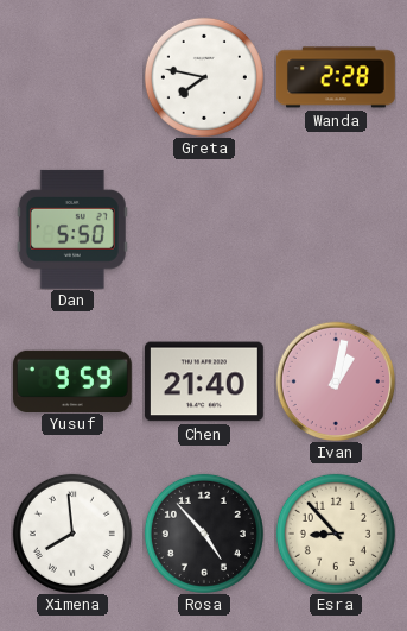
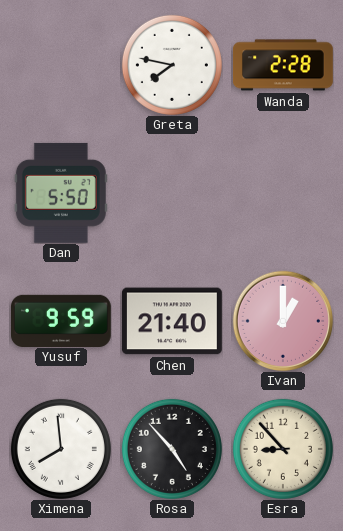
Ivan: 1:02 -> 1:00
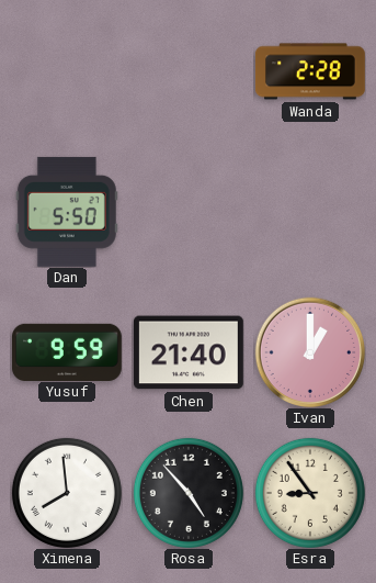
Greta: 7:47 -> none
Esra: 8:53 -> 8:54
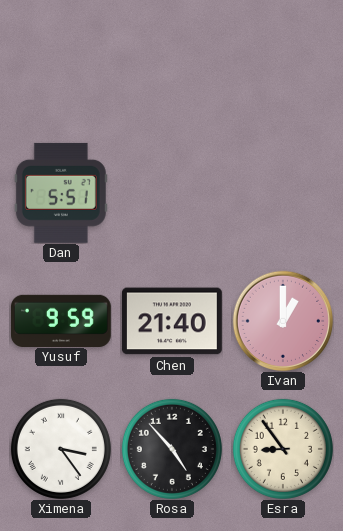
Wanda: 2:28 -> none
Dan: 5:50 -> 5:51
Ximena: 7:59 -> 3:24
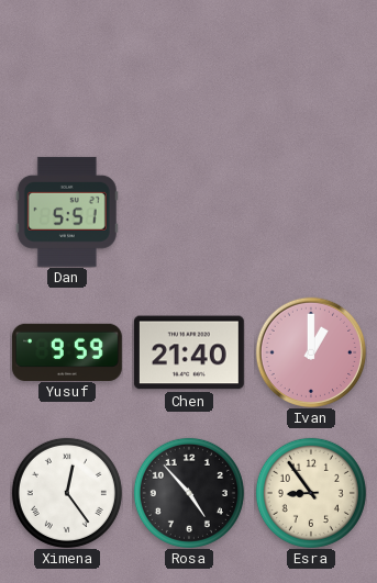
Ximena: 3:24 -> 12:24
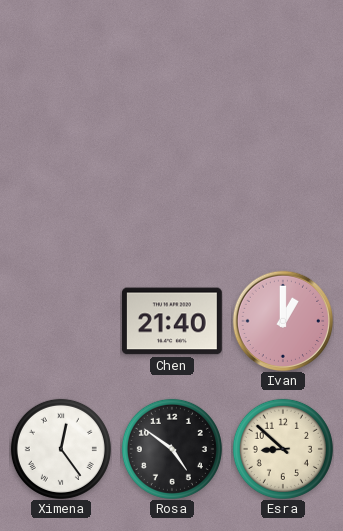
Dan: 5:51 -> none
Yusuf: 9:59 -> none
Rosa: 4:53 -> 4:51
Esra: 8:54 -> 8:52
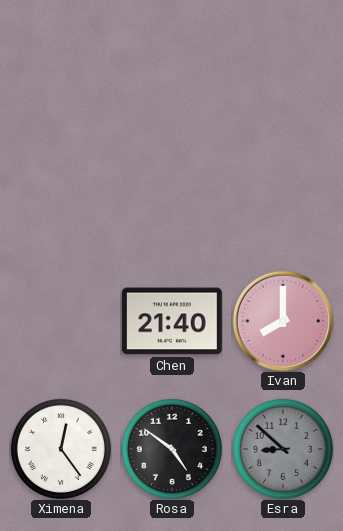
Ivan: 1:00 -> 8:00
Esra dial: cream -> grey
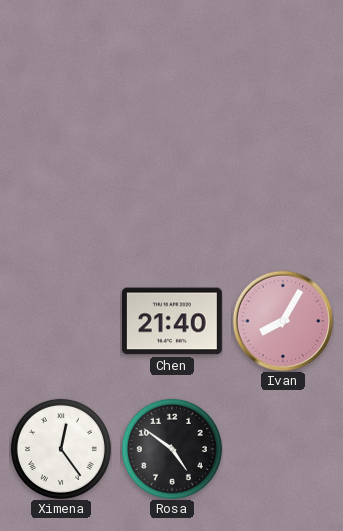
Ivan: 8:00 -> 8:05
Esra: 8:52 -> none
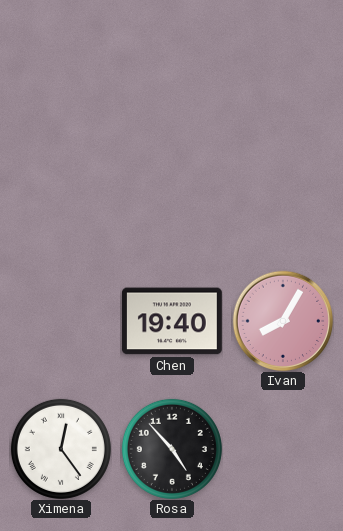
Chen: 21:40 -> 19:40
Rosa: 4:51 -> 4:53
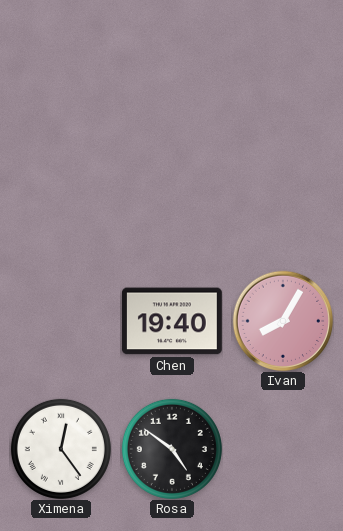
Rosa: 4:53 -> 4:51
